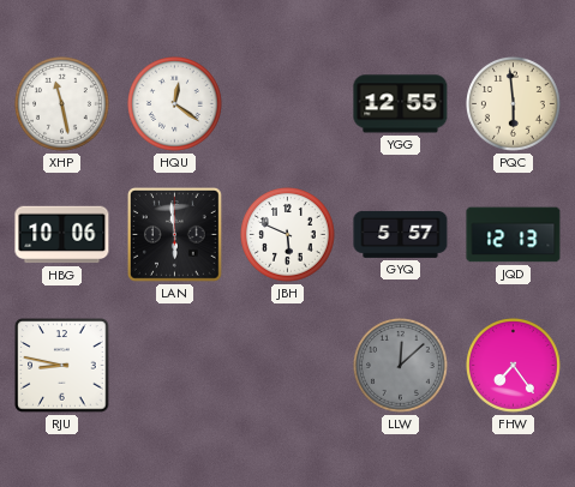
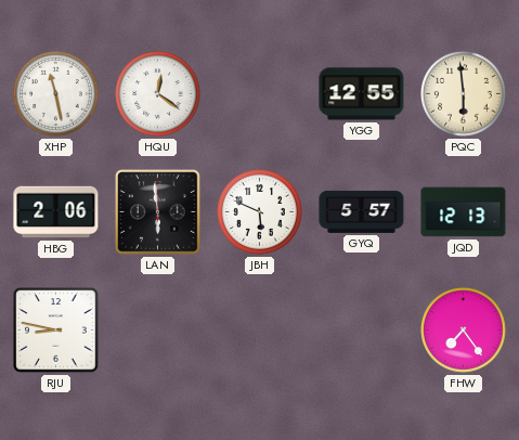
HBG: 10:06 -> 2:06
LLW: 12:08 -> none
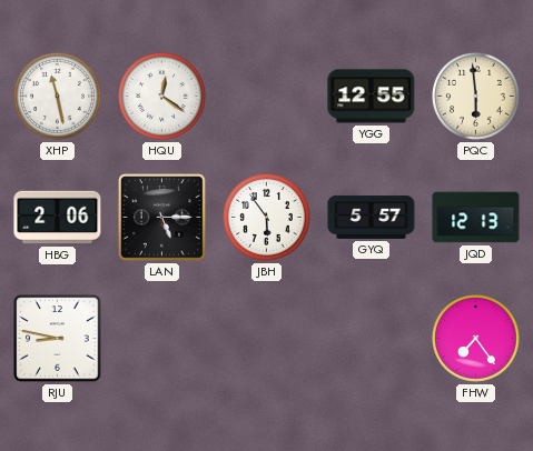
LAN: 5:59 -> 5:15
JBH: 5:49 -> 5:54
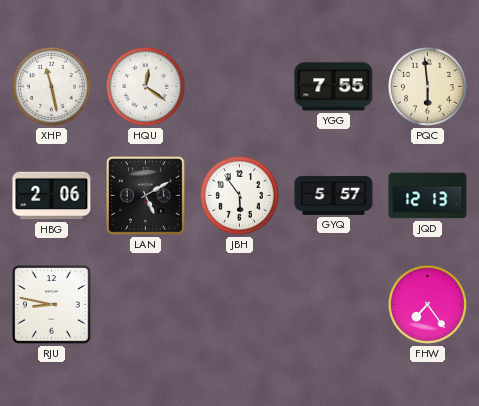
YGG: 12:55 -> 7:55
LAN: 5:15 -> 5:10
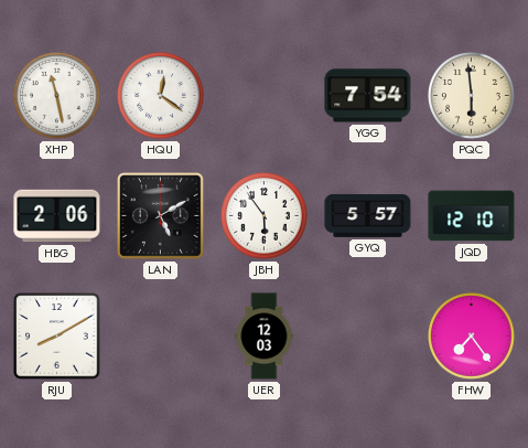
YGG: 7:55 -> 7:54
JQD: 12:13 -> 12:10
RJU: 8:47 -> 8:10
UER: none -> 12:03
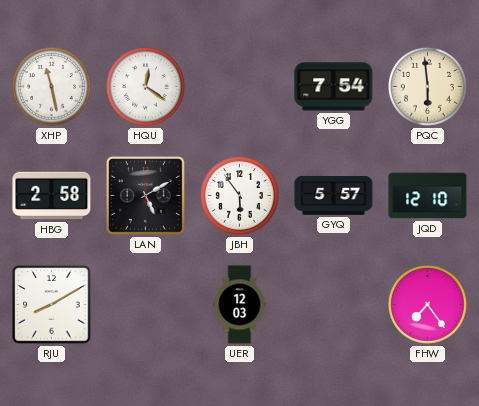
HBG: 2:06 -> 2:58
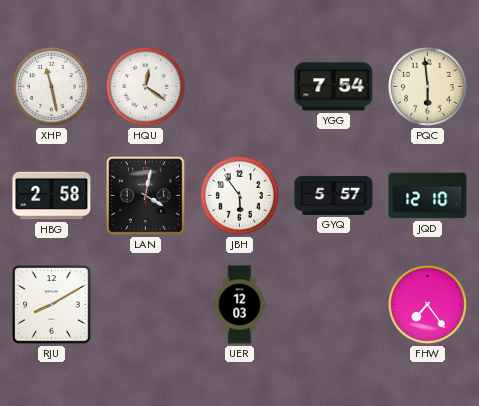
LAN: 5:10 -> 4:02
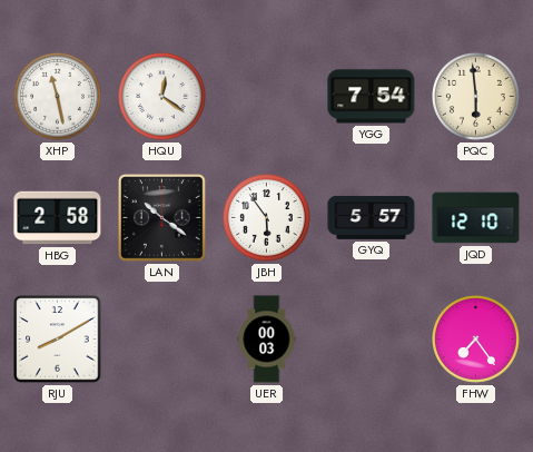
LAN: 4:02 -> 10:21
UER: 12:03 -> 00:03
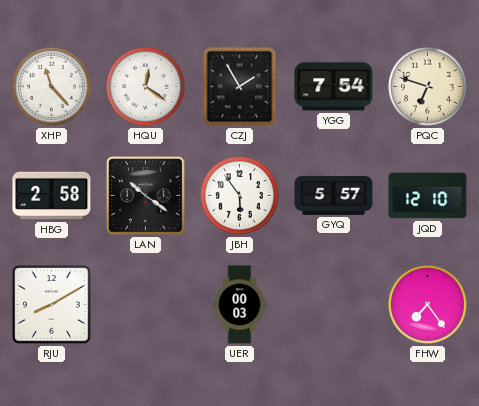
XHP: 11:28 -> 11:23
CZJ: none -> 1:55
PQC: 5:59 -> 6:48
